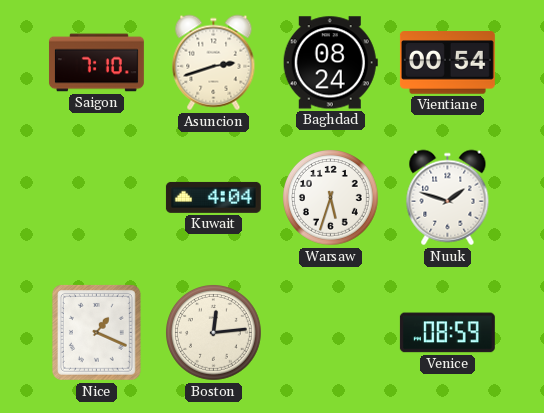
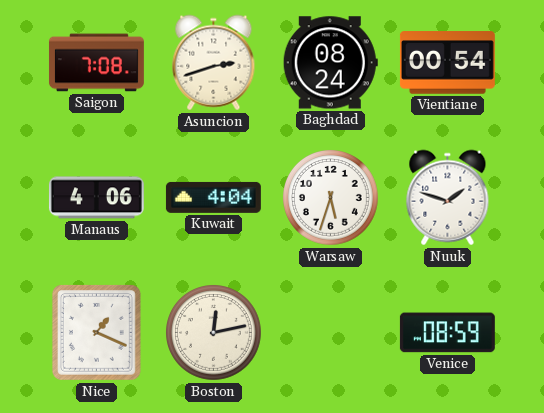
Saigon: 7:10 -> 7:08
Manaus: none -> 4:06
Boston: 12:14 -> 12:13
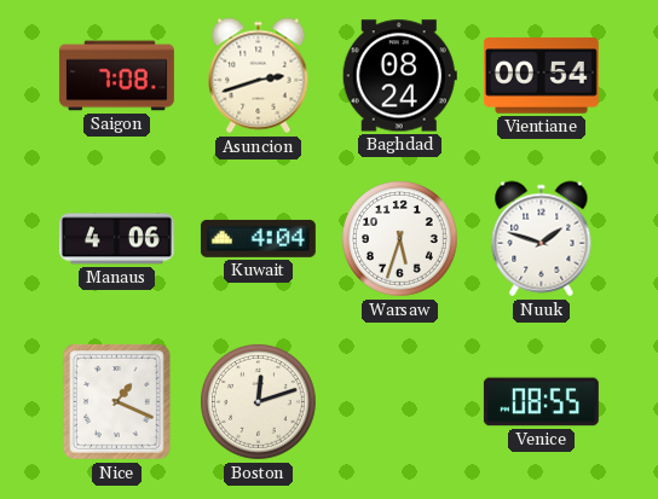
Boston: 12:13 -> 12:12
Venice: 08:59 -> 08:55
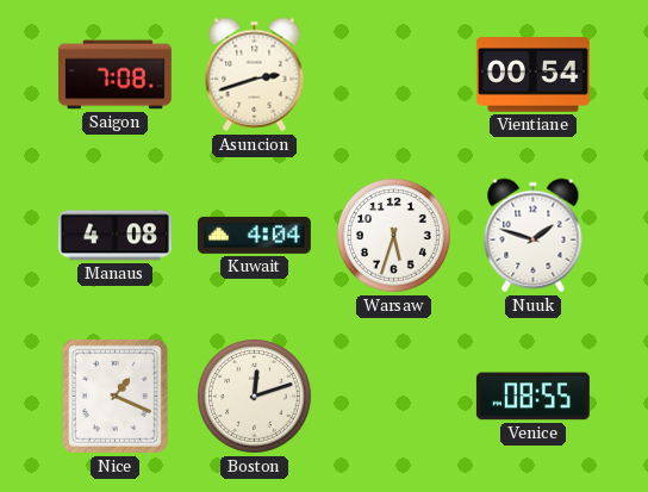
Baghdad: 08:24 -> none
Manaus: 4:06 -> 4:08
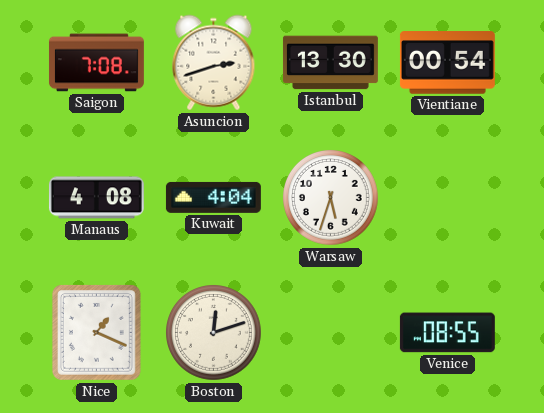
Istanbul: none -> 13:30
Nuuk: 1:48 -> none
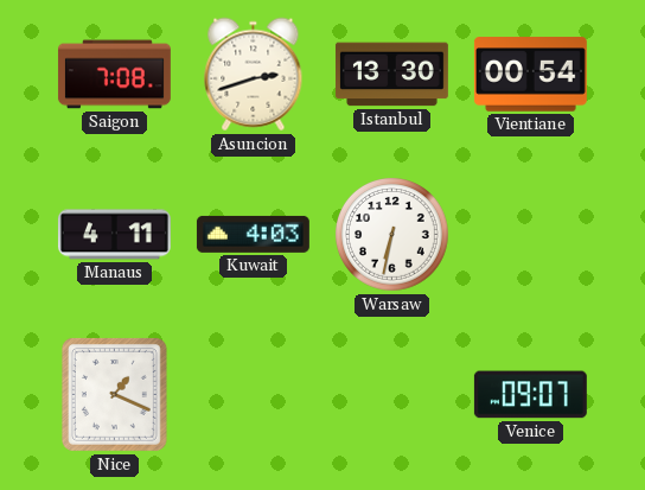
Manaus: 4:08 -> 4:11
Kuwait: 4:04 -> 4:03
Warsaw: 5:33 -> 6:32
Boston: 12:12 -> none
Venice: 08:55 -> 09:07
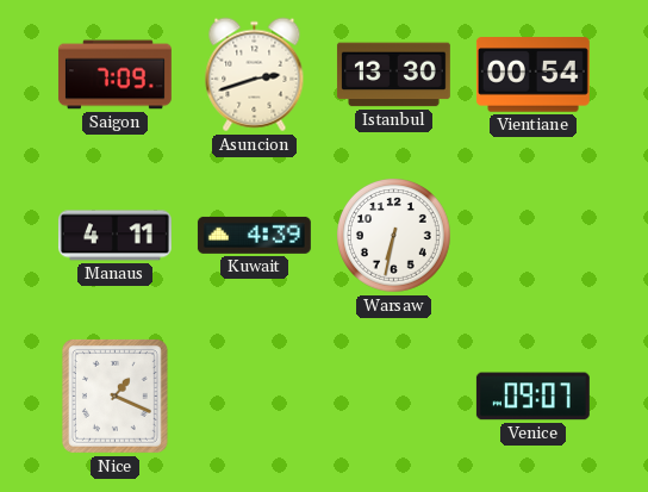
Saigon: 7:08 -> 7:09
Kuwait: 4:03 -> 4:39
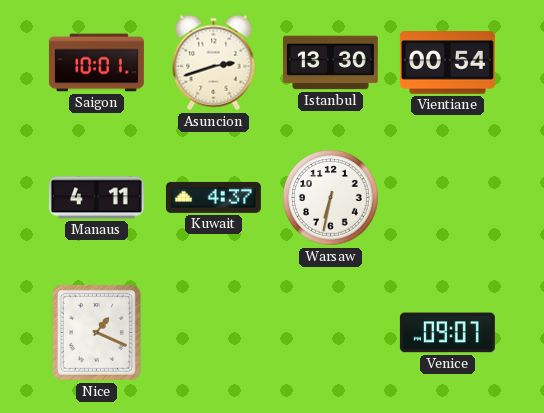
Saigon: 7:09 -> 10:01
Kuwait: 4:39 -> 4:37
